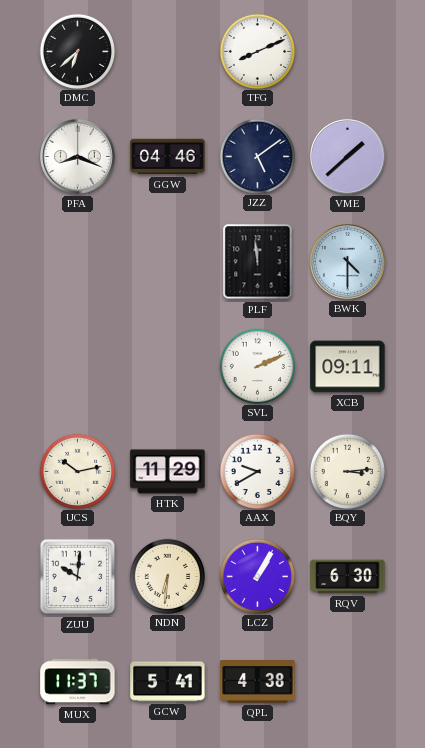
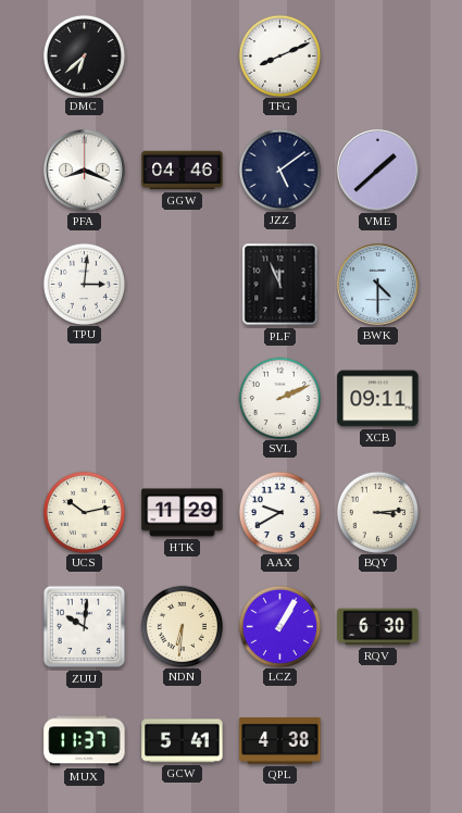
TPU: none -> 3:01
PLF: 11:59 -> 11:56
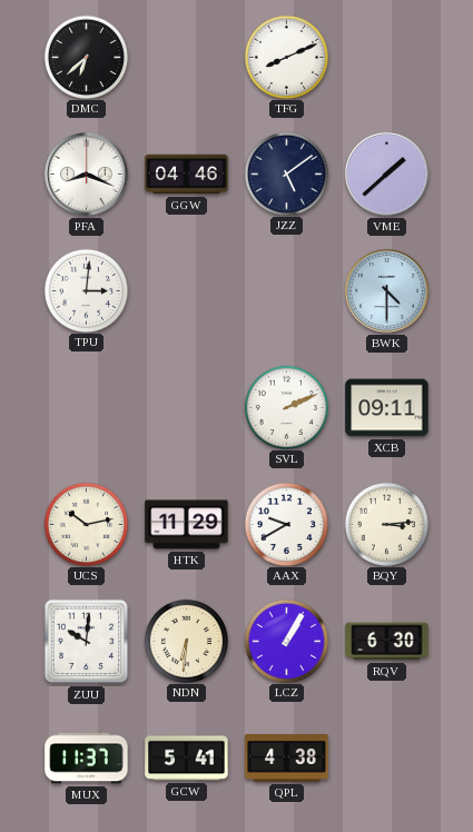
PLF: 11:56 -> none
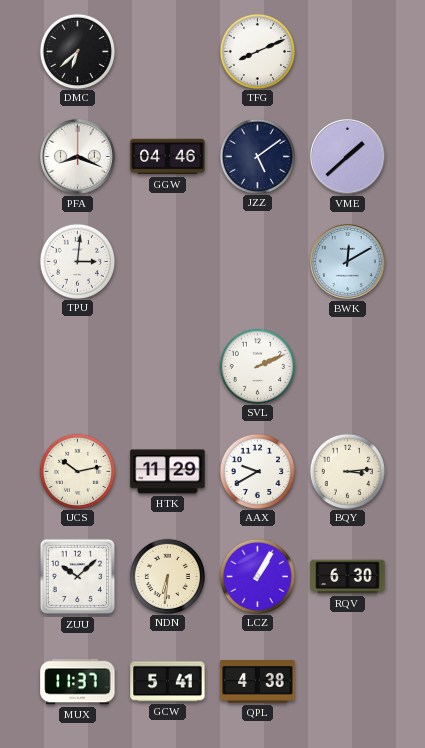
BWK: 4:30 -> 12:10
XCB: 09:11 -> none
ZUU: 10:01 -> 10:08
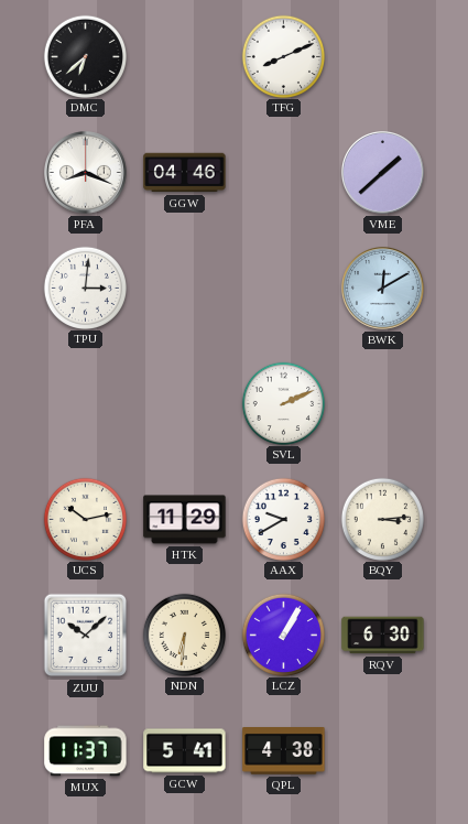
JZZ: 5:09 -> none
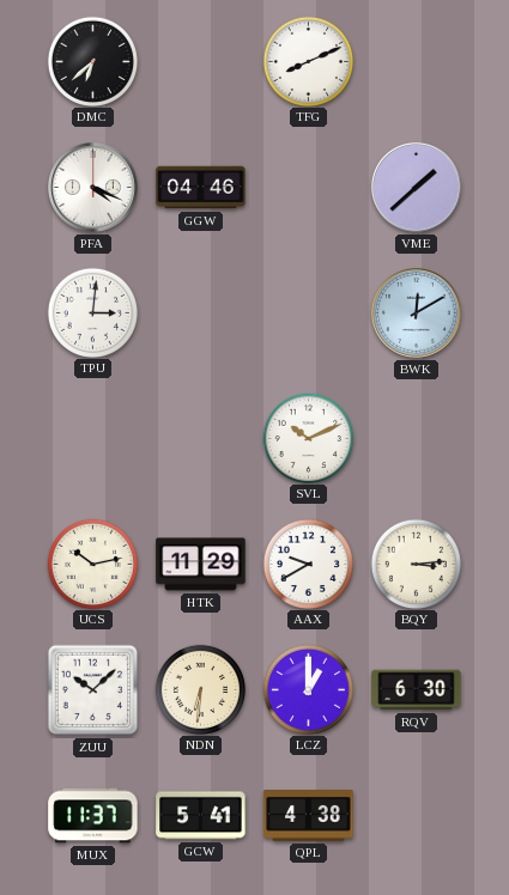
PFA: 8:19 -> 4:19
SVL: 2:11 -> 10:11
LCZ: 1:05 -> 1:00
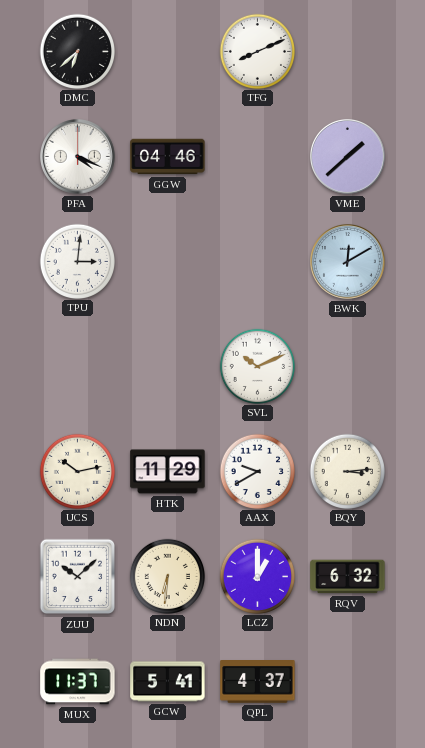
RQV: 6:30 -> 6:32
QPL: 4:38 -> 4:37
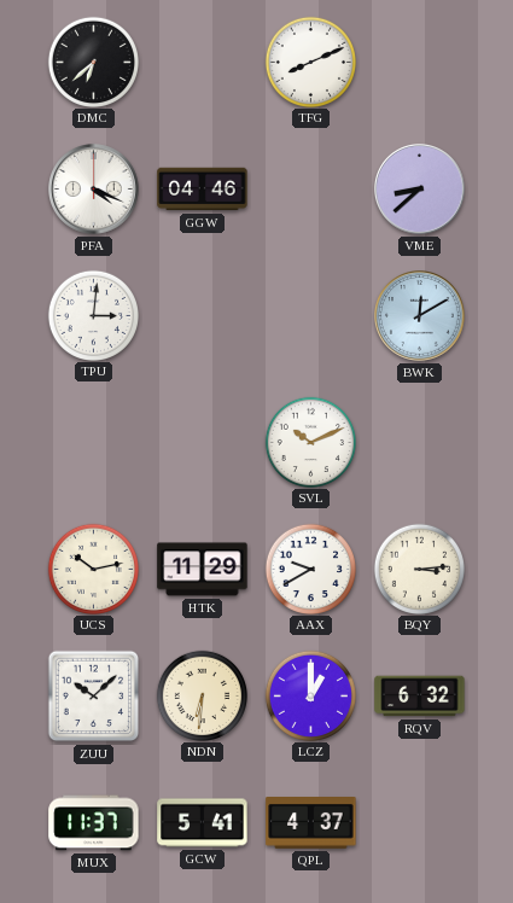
VME: 1:38 -> 8:38
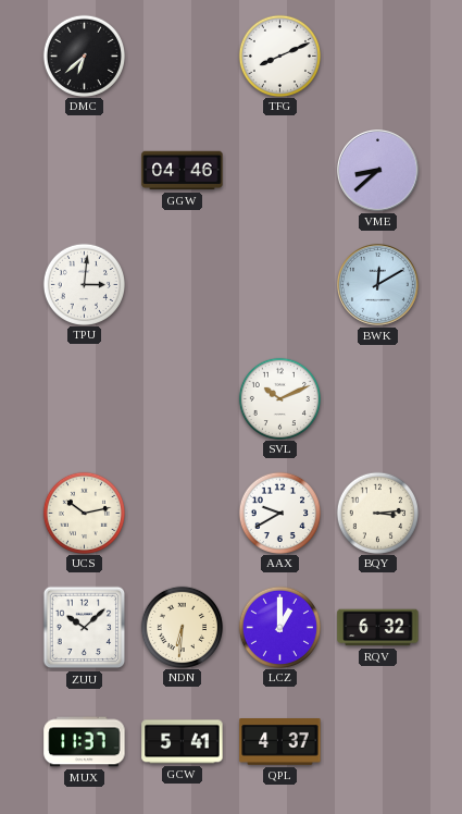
PFA: 4:19 -> none
HTK: 11:29 -> none
